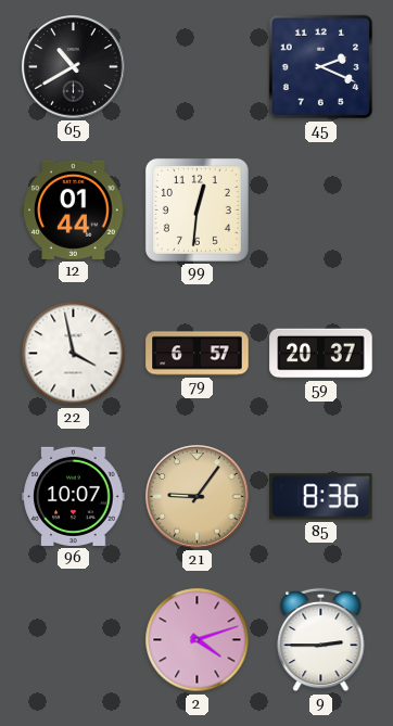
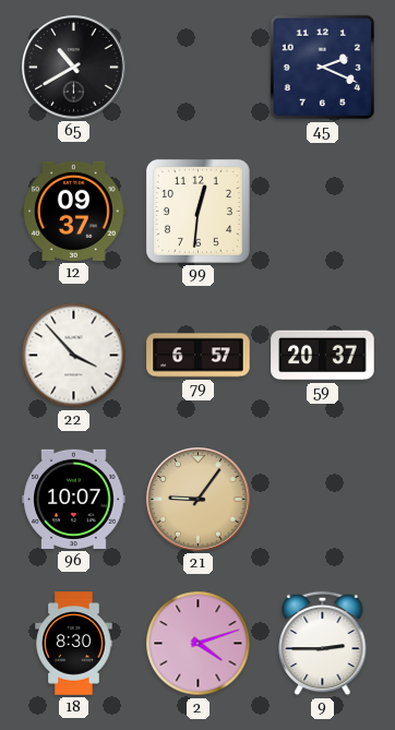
12: 01:44 -> 09:37
22: 3:58 -> 3:53
85: 8:36 -> none
18: none -> 8:30
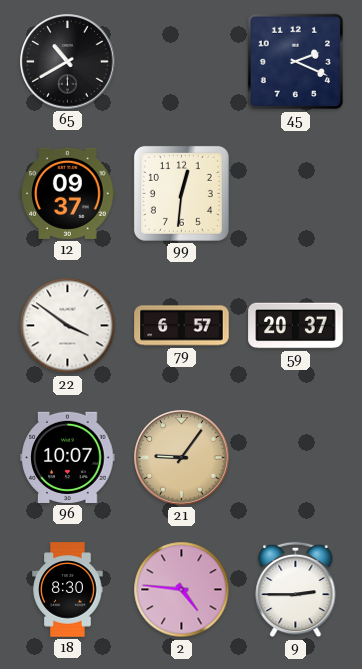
22: 3:53 -> 3:51
2: 4:12 -> 4:46
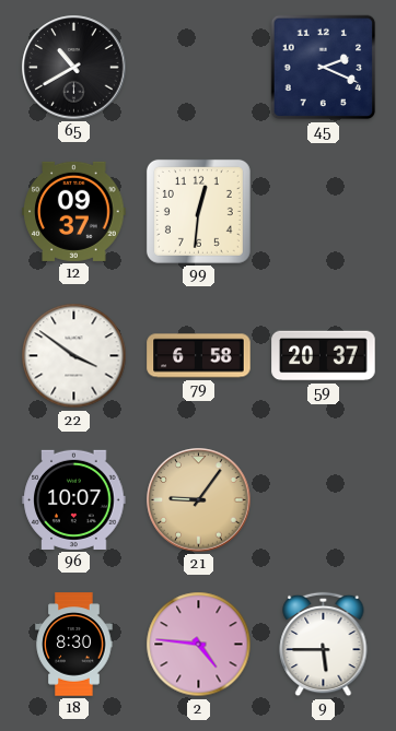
79: 6:57 -> 6:58
9: 2:45 -> 5:45
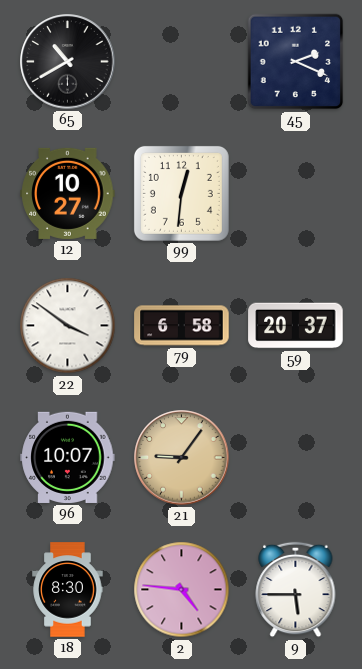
12: 09:37 -> 10:27
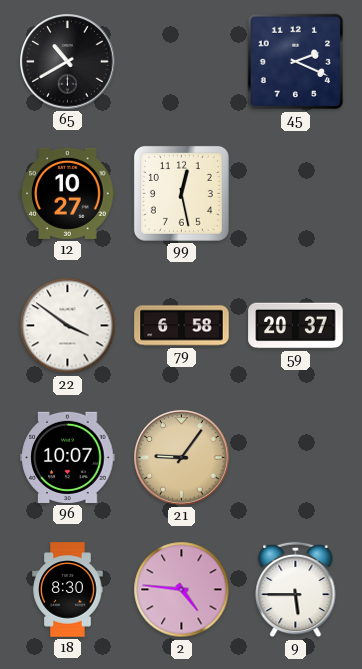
99: 12:31 -> 12:28
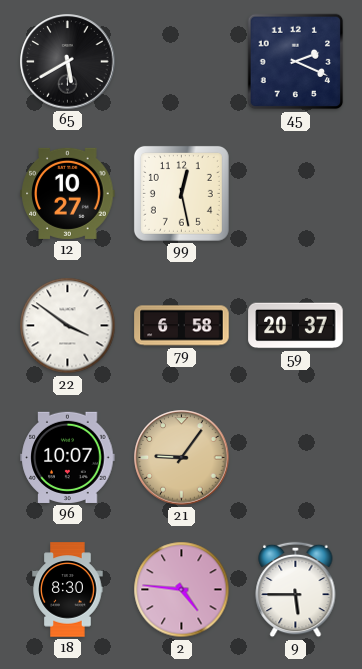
65: 10:40 -> 5:40
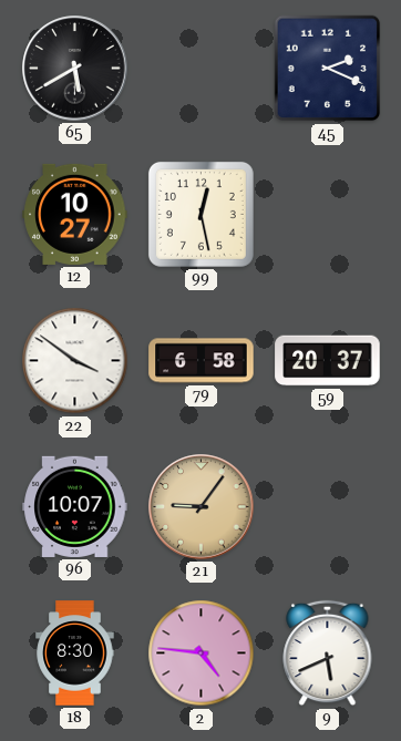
9: 5:45 -> 5:41
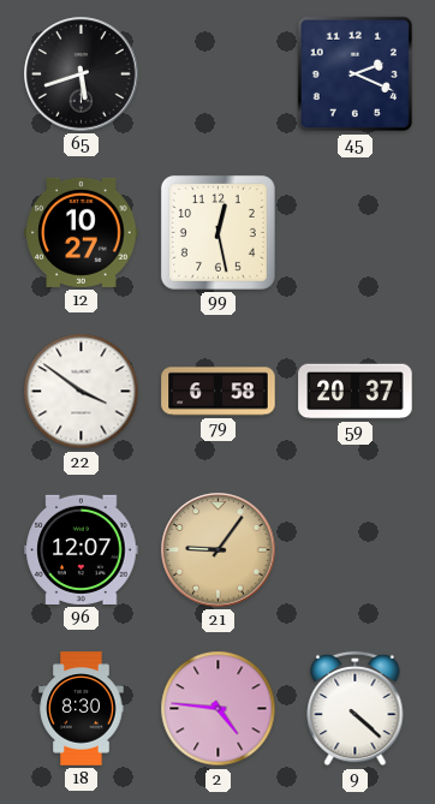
65: 5:40 -> 5:42
96: 10:07 -> 12:07
9: 5:41 -> 4:22
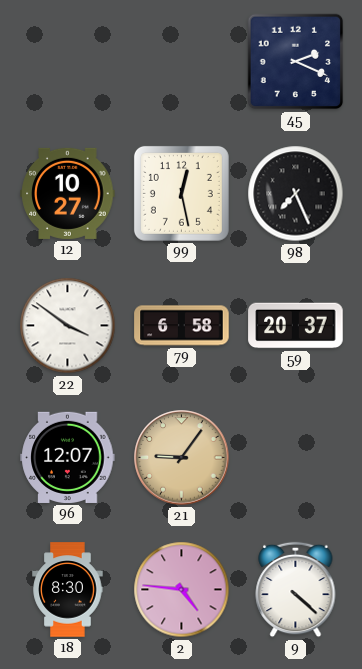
65: 5:42 -> none
98: none -> 7:26
